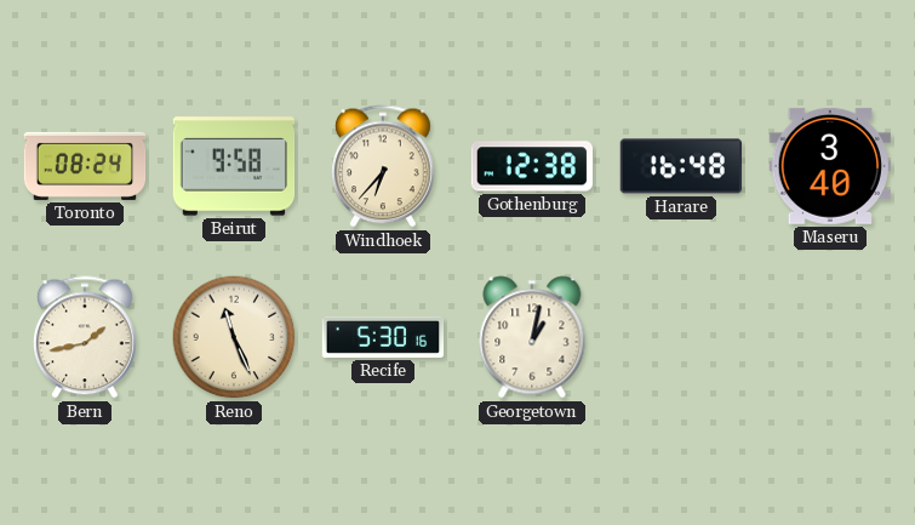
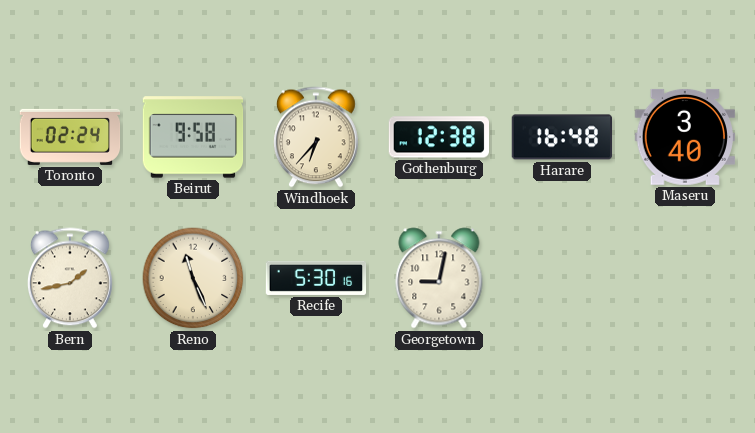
Toronto: 08:24 -> 02:24
Georgetown: 1:02 -> 9:02
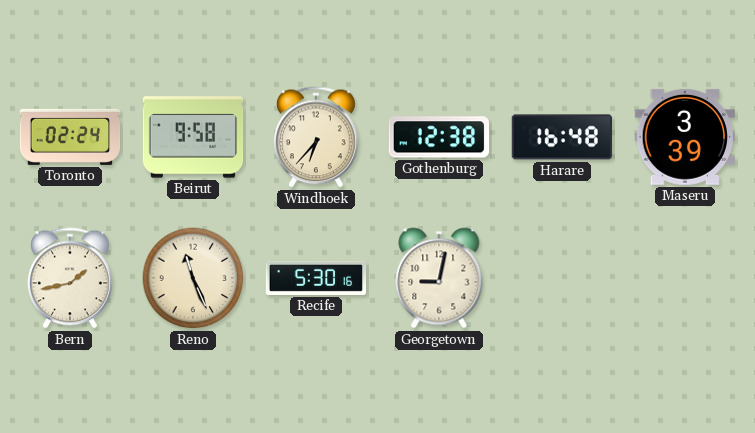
Maseru: 3:40 -> 3:39
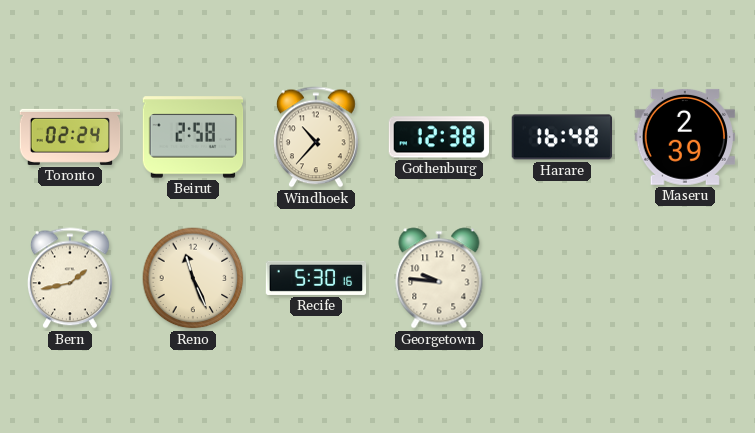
Beirut: 9:58 -> 2:58
Windhoek: 6:37 -> 10:37
Maseru: 3:39 -> 2:39
Georgetown: 9:02 -> 9:46
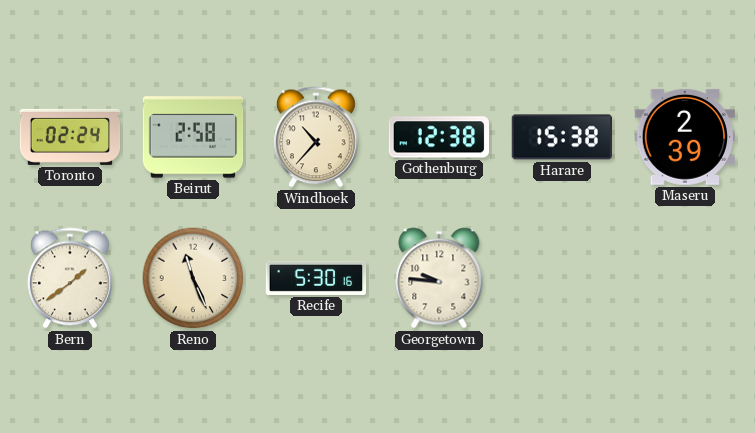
Harare: 16:48 -> 15:38
Bern: 1:43 -> 1:39
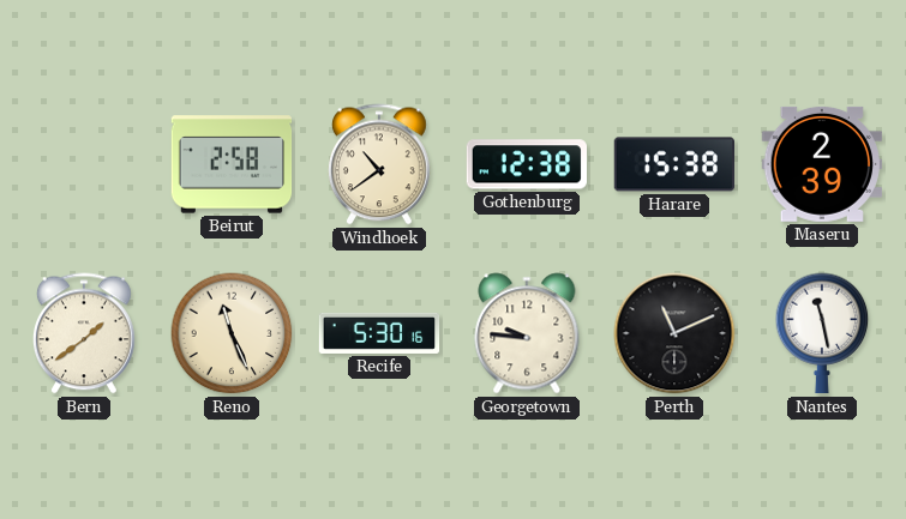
Toronto: 02:24 -> none
Windhoek: 10:37 -> 10:39
Perth: none -> 11:11
Nantes: none -> 11:28
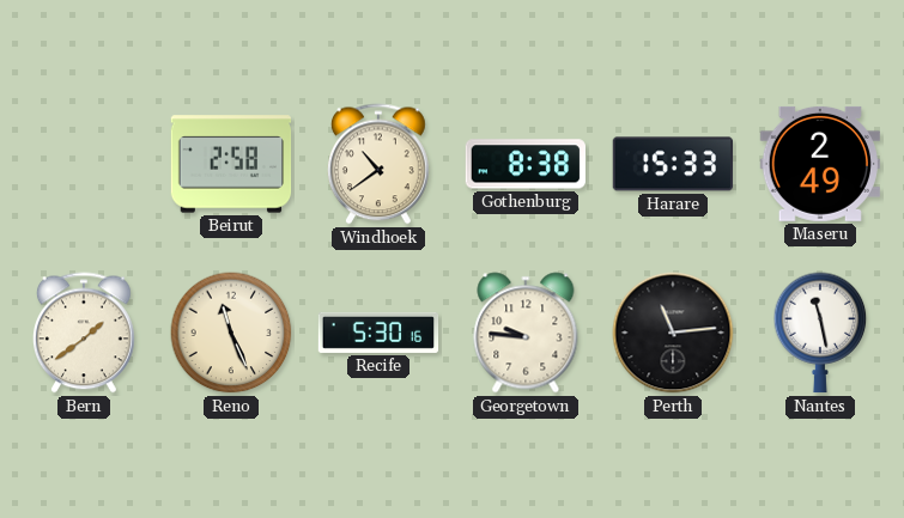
Gothenburg: 12:38 -> 8:38
Harare: 15:38 -> 15:33
Maseru: 2:39 -> 2:49
Perth: 11:11 -> 11:14
